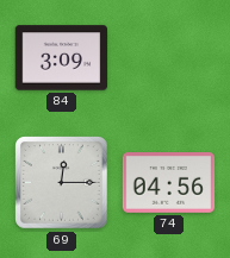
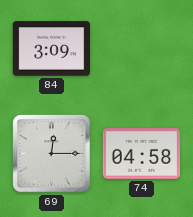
74: 04:56 -> 04:58
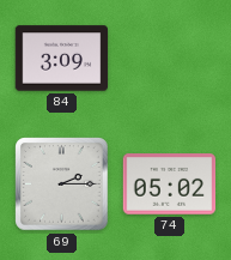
69: 12:15 -> 2:15
74: 04:58 -> 05:02
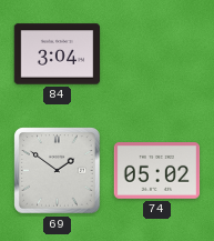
84: 3:09 -> 3:04
69: 2:15 -> 1:51
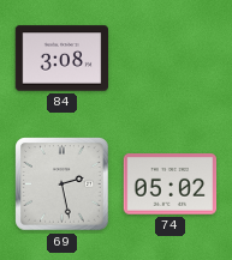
84: 3:04 -> 3:08
69: 1:51 -> 2:28
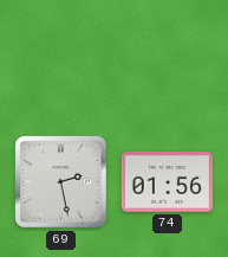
84: 3:08 -> none
74: 05:02 -> 01:56
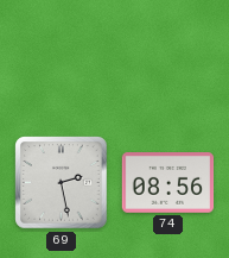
74: 01:56 -> 08:56
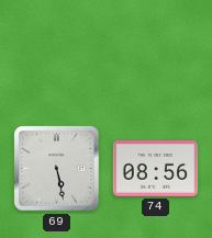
69: 2:28 -> 5:28
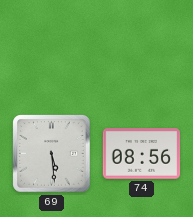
69: 5:28 -> 5:29
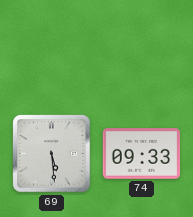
74: 08:56 -> 09:33
